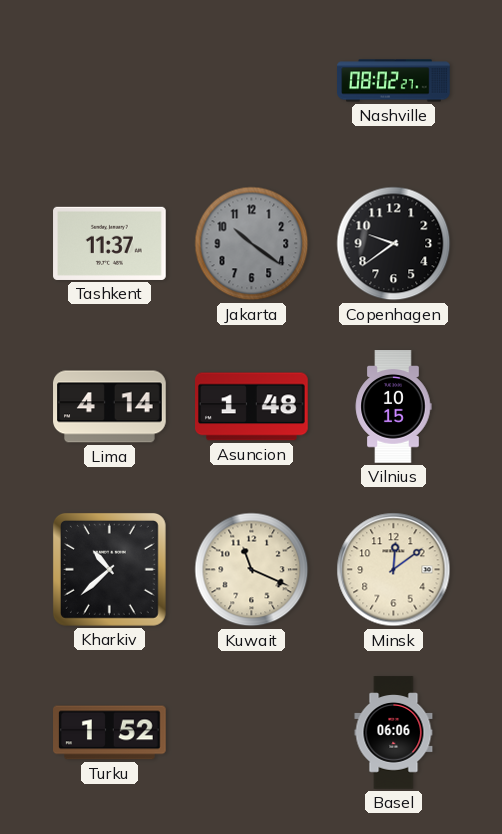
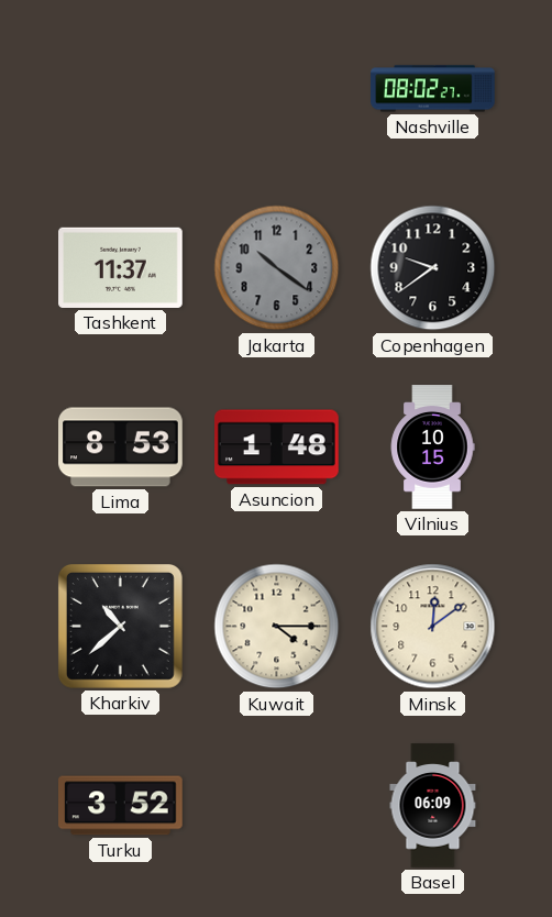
Lima: 4:14 -> 8:53
Kuwait: 11:19 -> 4:15
Turku: 1:52 -> 3:52
Basel: 06:06 -> 06:09
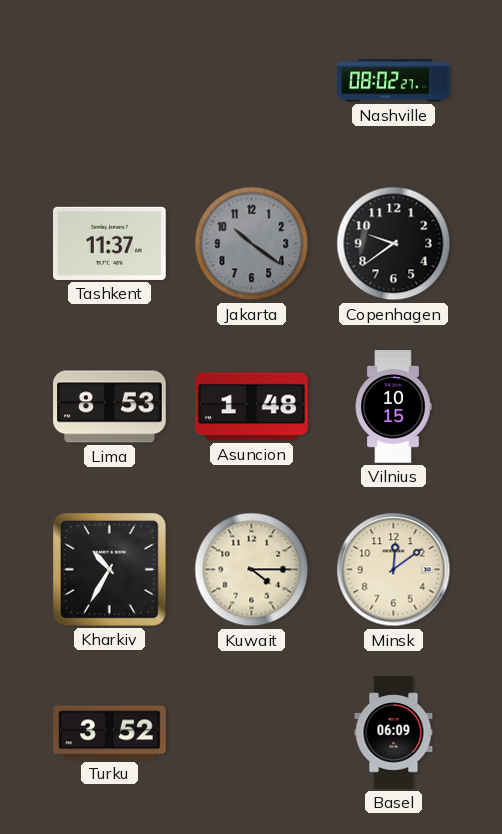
Kharkiv: 10:38 -> 10:35
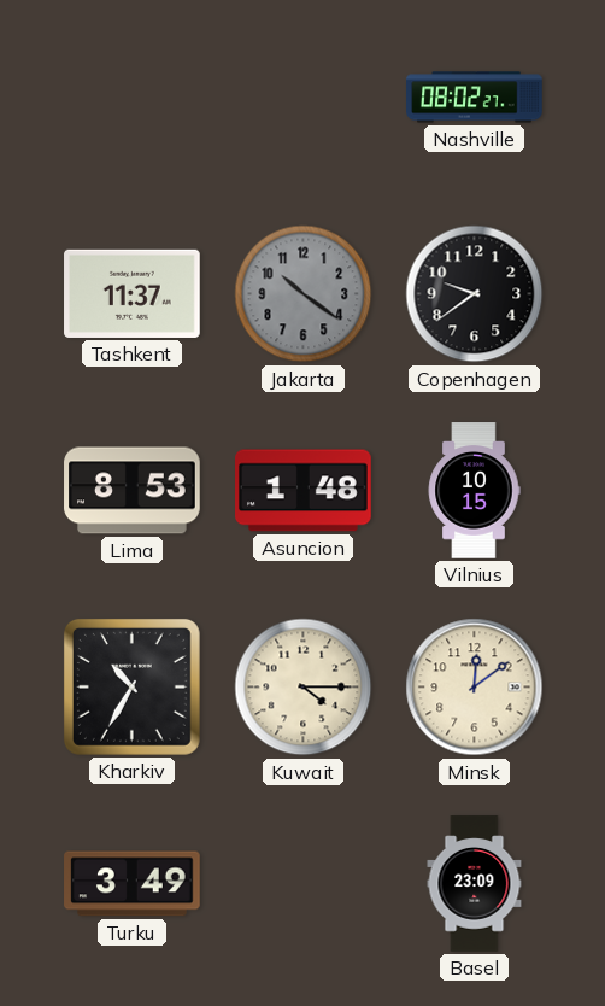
Turku: 3:52 -> 3:49
Basel: 06:09 -> 23:09
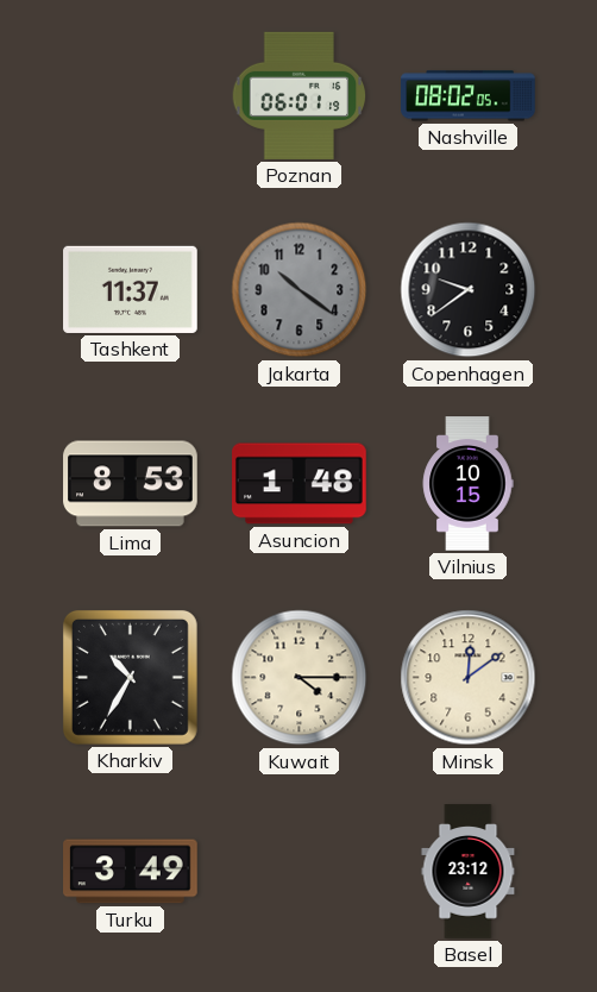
Poznan: none -> 06:01
Nashville: 08:02:27 -> 08:02:05
Basel: 23:09 -> 23:12
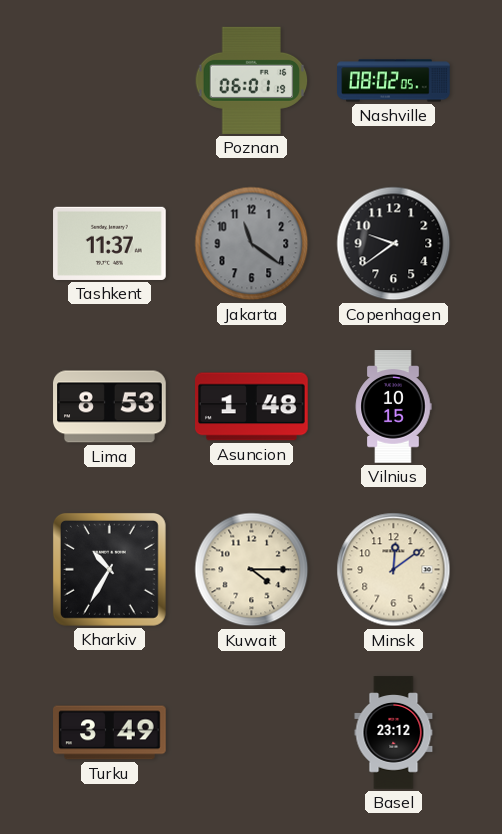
Jakarta: 10:21 -> 11:21
